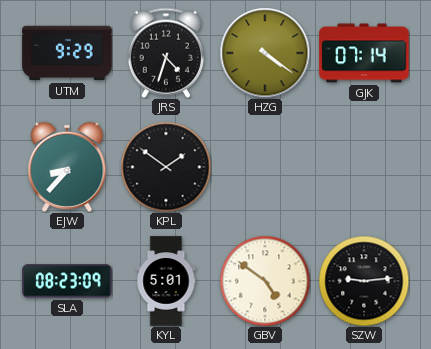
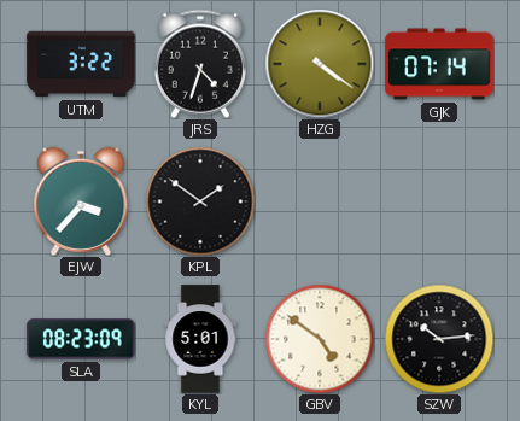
UTM: 9:29 -> 3:22
EJW: 8:37 -> 3:37
SZW: 9:14 -> 10:14
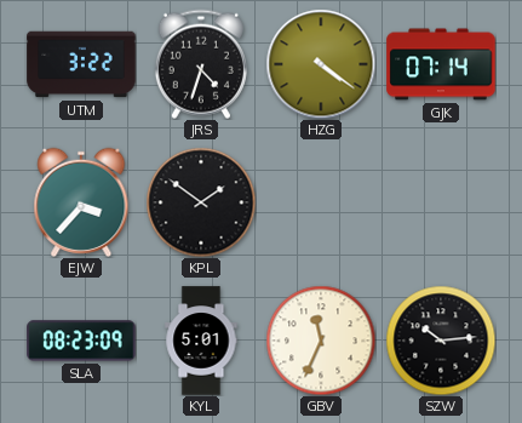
GBV: 4:51 -> 11:34
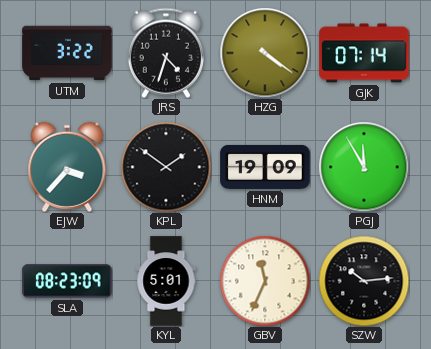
HNM: none -> 19:09
PGJ: none -> 11:55
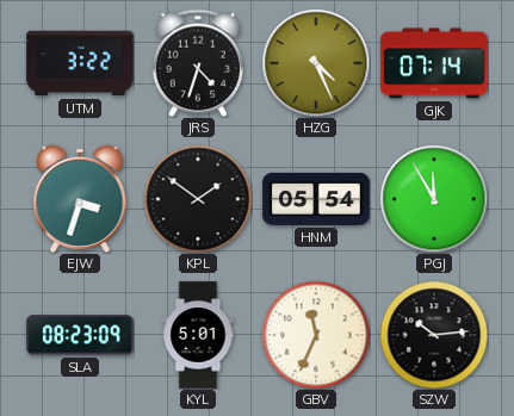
HZG: 4:21 -> 4:26
EJW: 3:37 -> 3:33
HNM: 19:09 -> 05:54
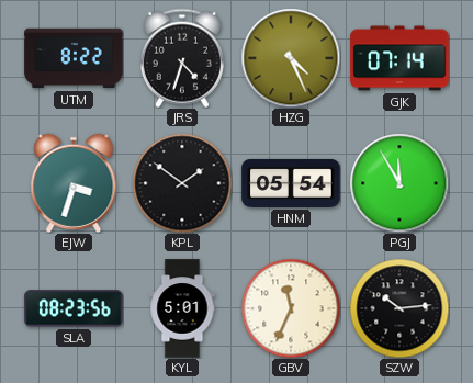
UTM: 3:22 -> 8:22
SLA: 08:23:09 -> 08:23:56
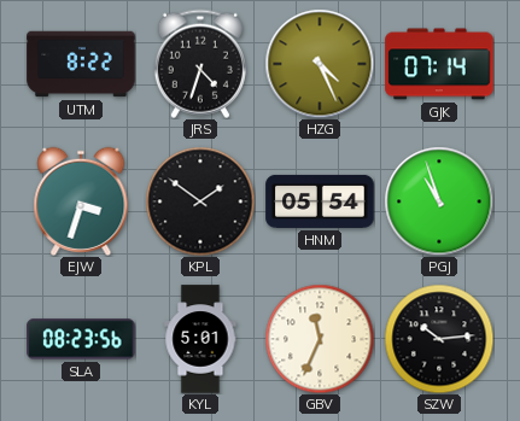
PGJ: 11:55 -> 10:57
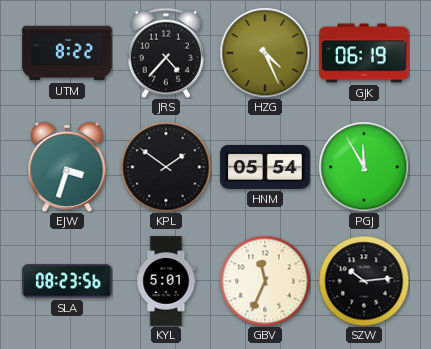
JRS: 4:33 -> 4:37
GJK: 07:14 -> 06:19
PGJ: 10:57 -> 11:55
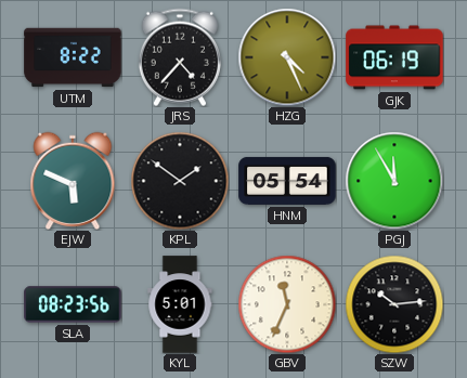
EJW: 3:33 -> 5:49
